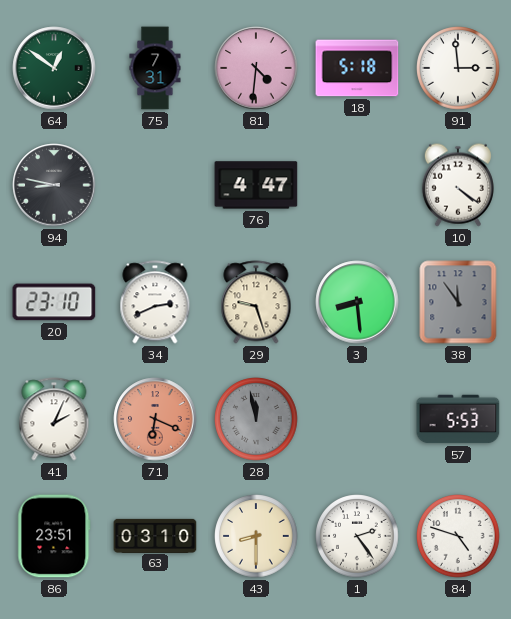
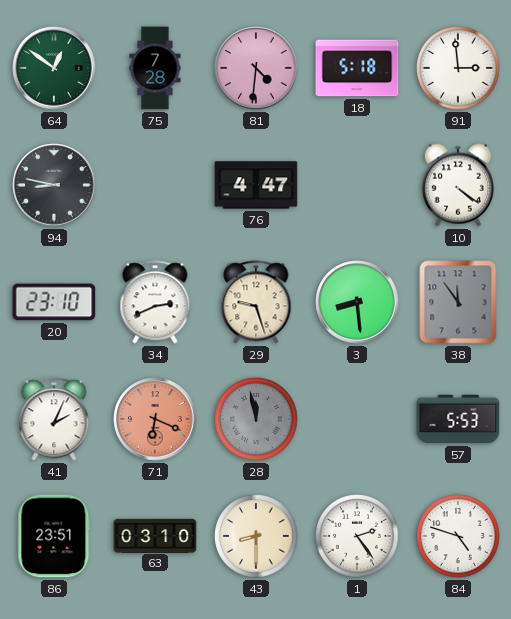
75: 7:31 -> 7:28
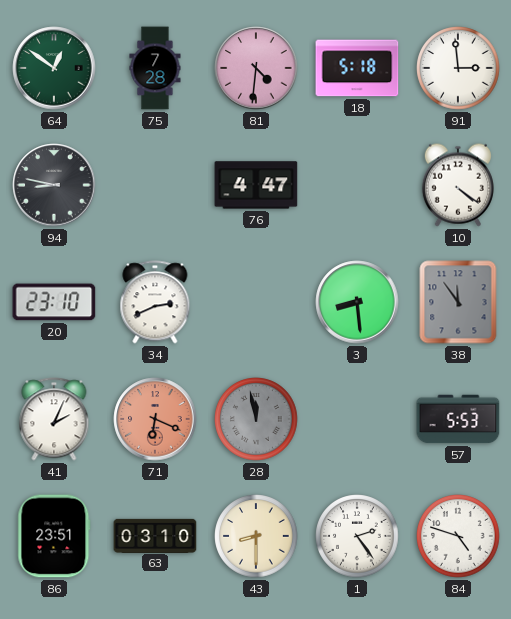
29: 9:27 -> none
